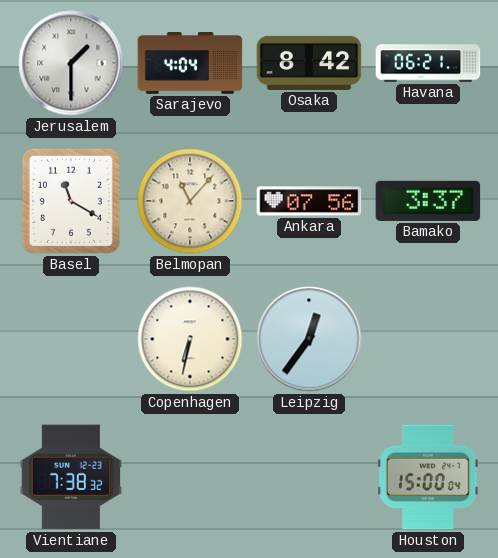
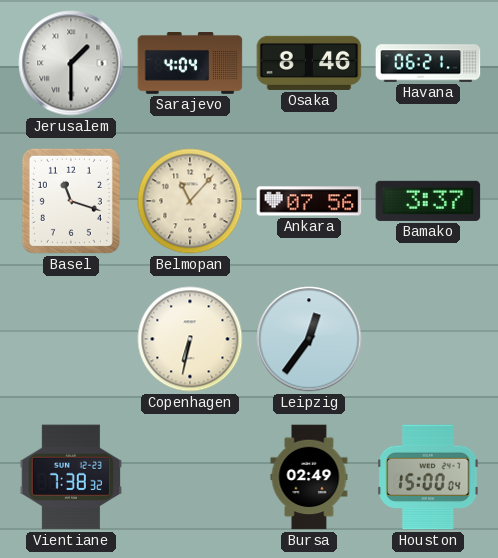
Osaka: 8:42 -> 8:46
Basel: 11:20 -> 11:18
Bursa: none -> 02:49
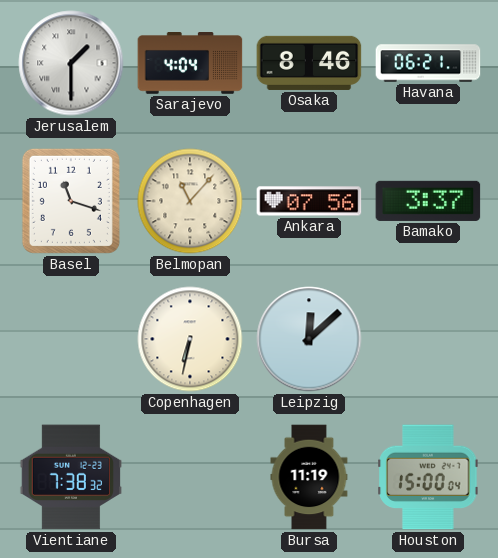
Leipzig: 12:36 -> 12:08
Bursa: 02:49 -> 11:19
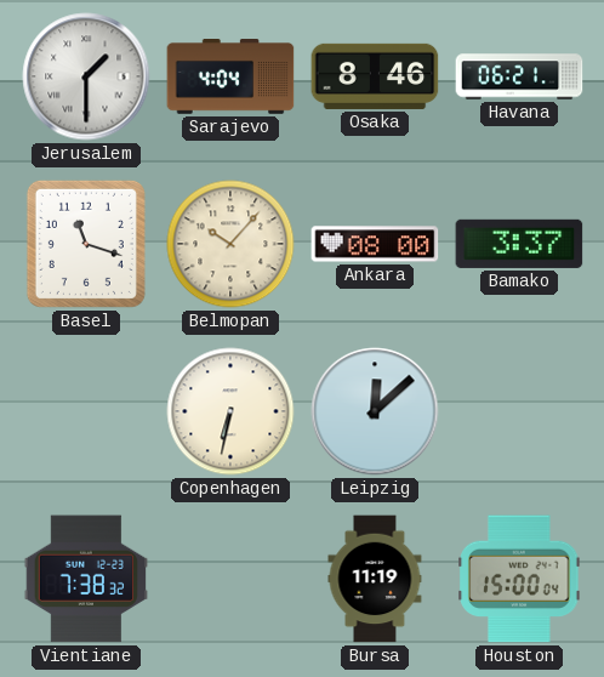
Belmopan: 11:07 -> 10:07
Ankara: 07:56 -> 08:00
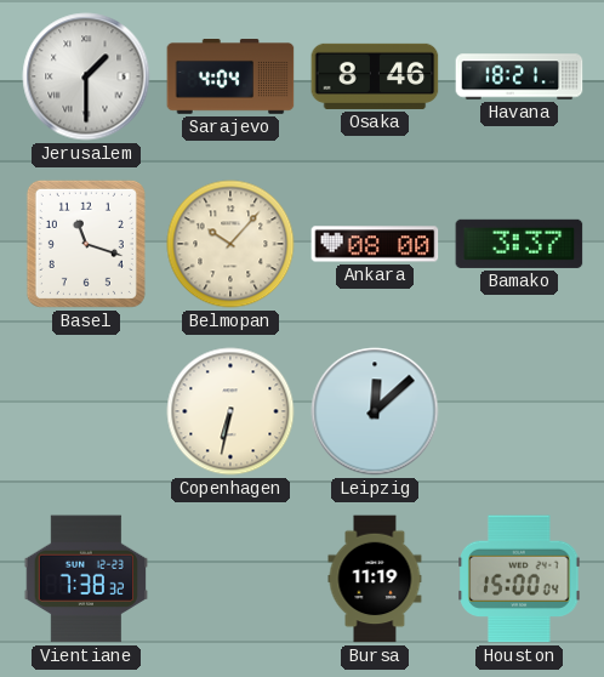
Havana: 06:21 -> 18:21
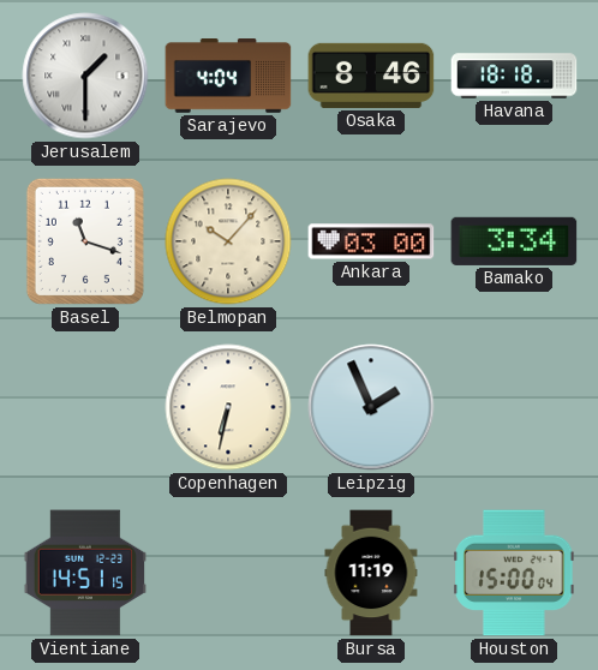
Havana: 18:21 -> 18:18
Ankara: 08:00 -> 03:00
Bamako: 3:37 -> 3:34
Leipzig: 12:08 -> 1:56
Vientiane: 7:38 -> 14:51
